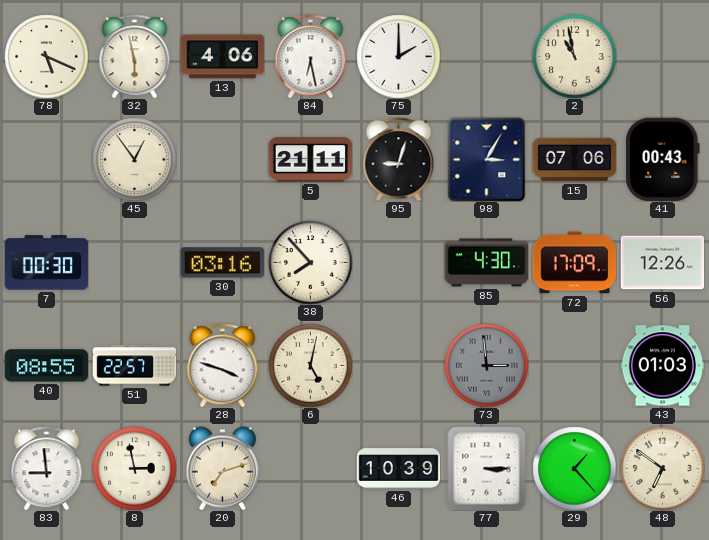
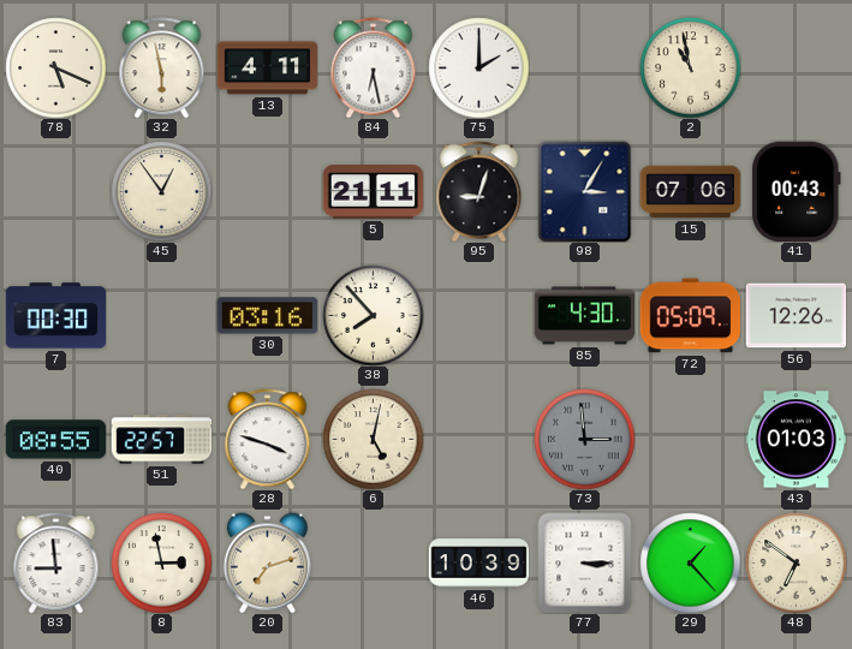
13: 4:06 -> 4:11
72: 17:09 -> 05:09
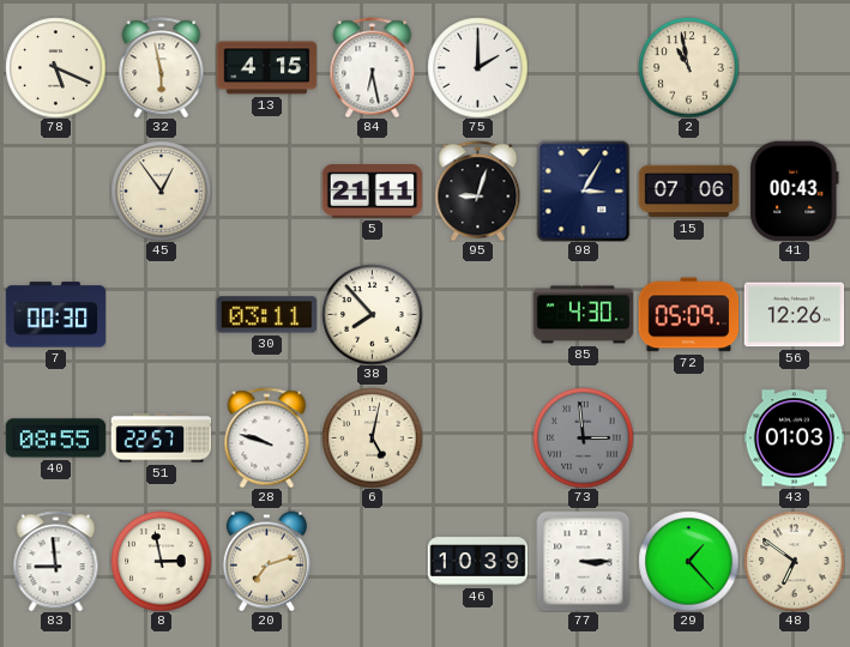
13: 4:11 -> 4:15
30: 03:16 -> 03:11
28: 3:48 -> 9:48
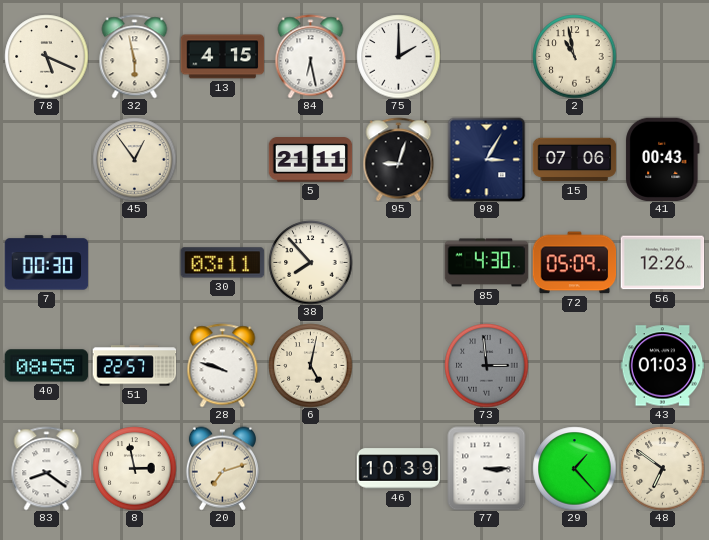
83: 8:59 -> 8:21
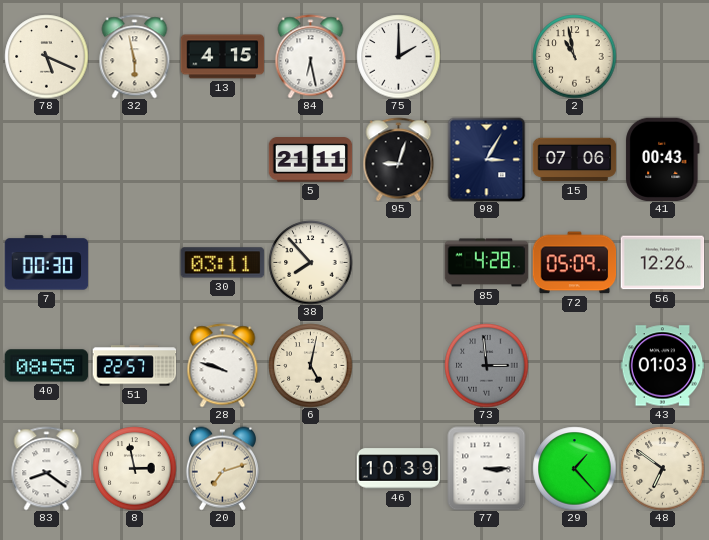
45: 12:54 -> none
85: 4:30 -> 4:28
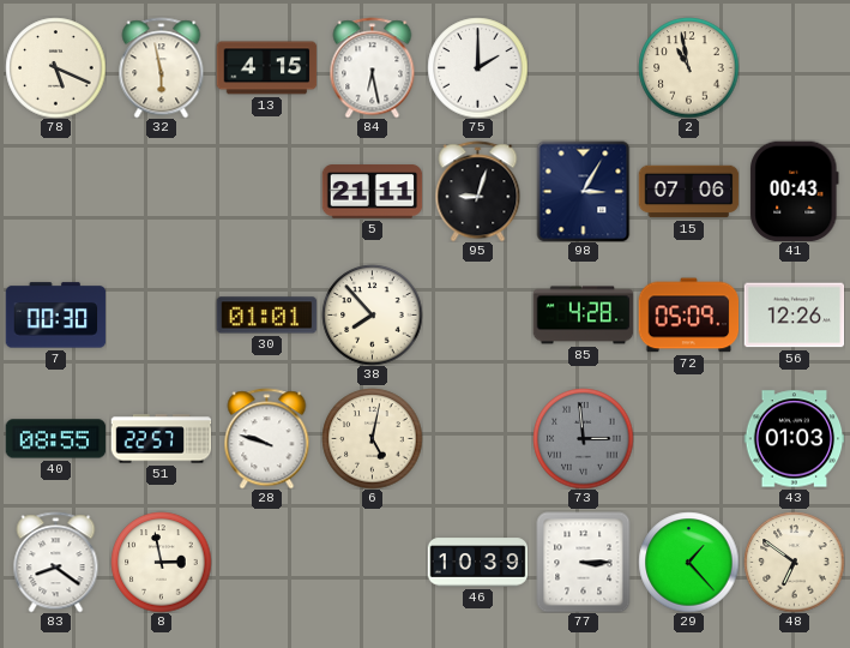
30: 03:11 -> 01:01
20: 7:12 -> none
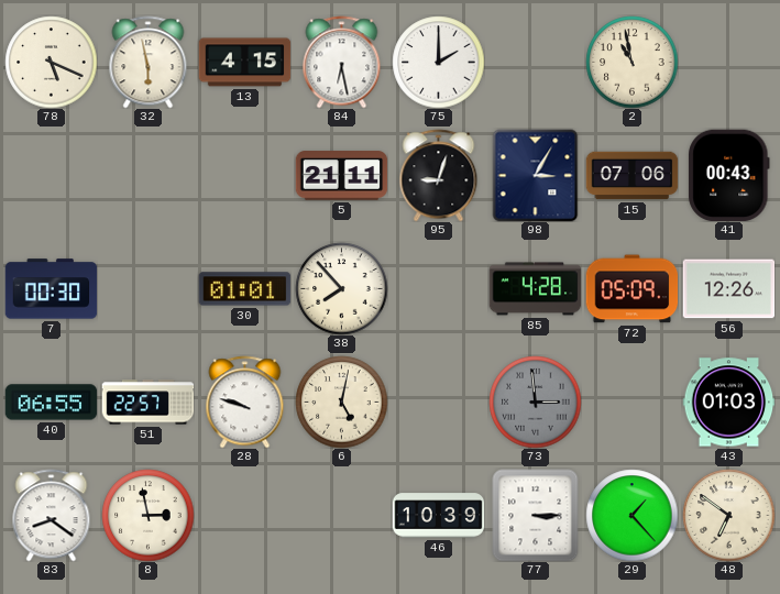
40: 08:55 -> 06:55
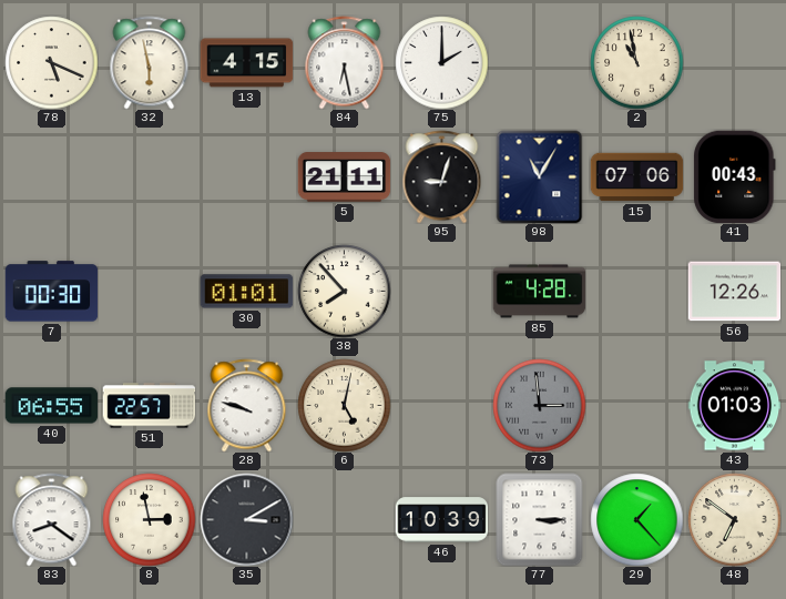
98: 3:05 -> 11:05
72: 05:09 -> none
35: none -> 3:10
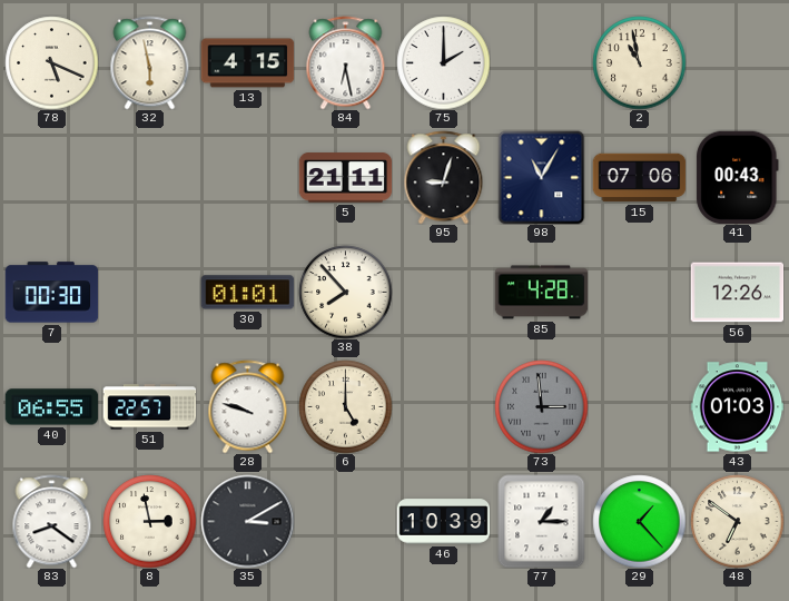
6: 5:02 -> 5:00
77: 3:15 -> 1:15
